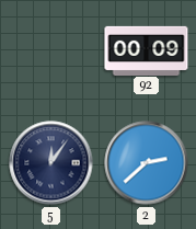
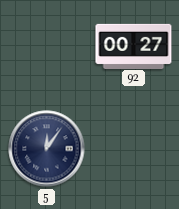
92: 00:09 -> 00:27
2: 2:38 -> none
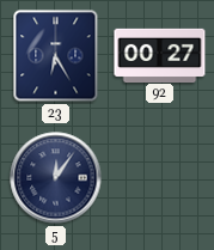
23: none -> 6:25
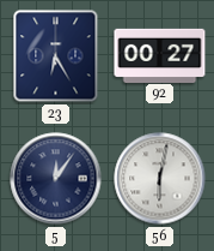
56: none -> 6:02
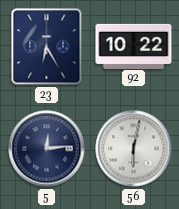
92: 00:27 -> 10:22
5: 12:06 -> 12:14
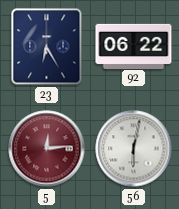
92: 10:22 -> 06:22
5 dial: navy -> burgundy
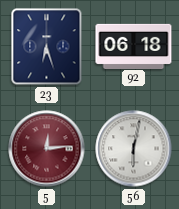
23: 6:25 -> 6:27
92: 06:22 -> 06:18
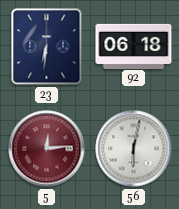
23: 6:27 -> 6:31
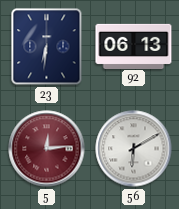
92: 06:18 -> 06:13
56: 6:02 -> 6:10
